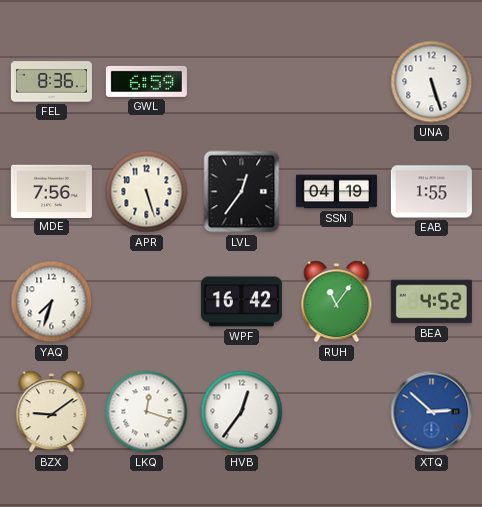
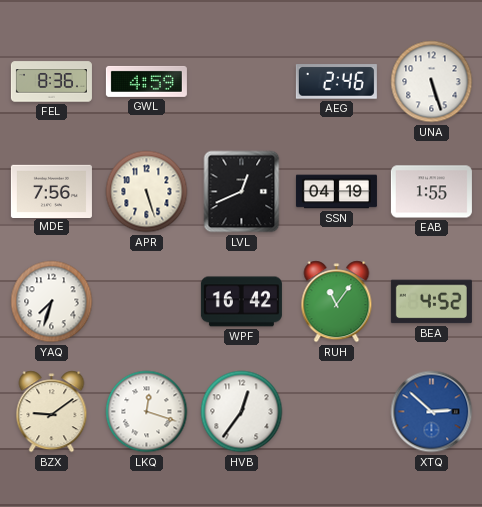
GWL: 6:59 -> 4:59
AEG: none -> 2:46
LVL: 12:36 -> 12:41
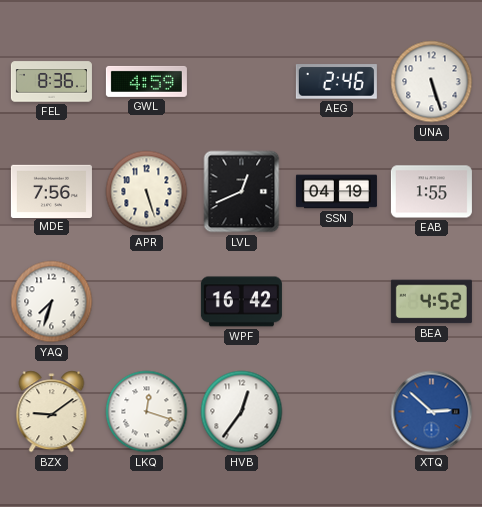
RUH: 11:06 -> none
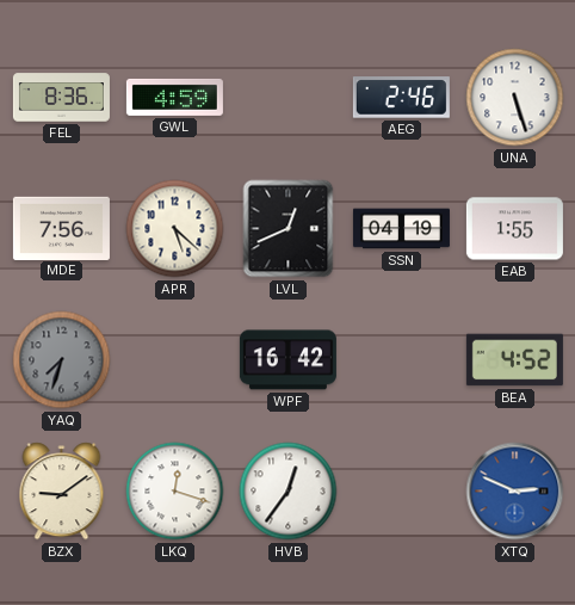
APR: 5:27 -> 5:22
YAQ dial: white -> grey
XTQ: 2:52 -> 2:49
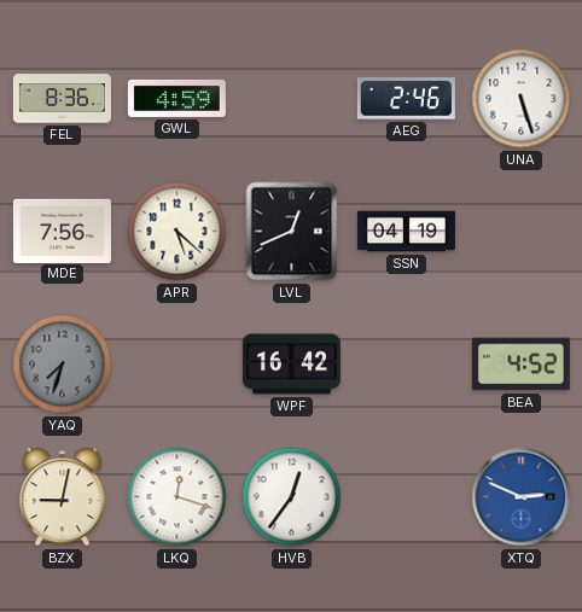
EAB: 1:55 -> none
BZX: 9:09 -> 9:02
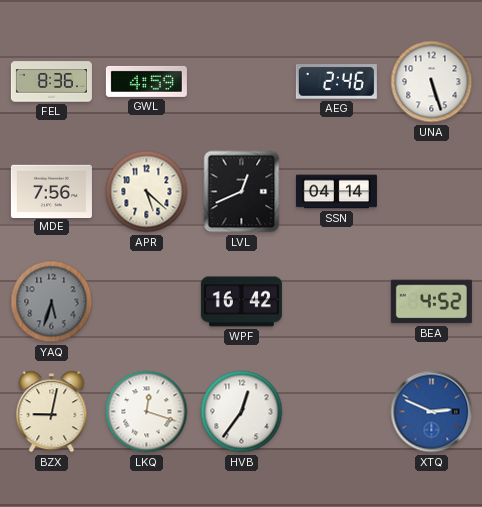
SSN: 04:19 -> 04:14
YAQ: 7:33 -> 5:33
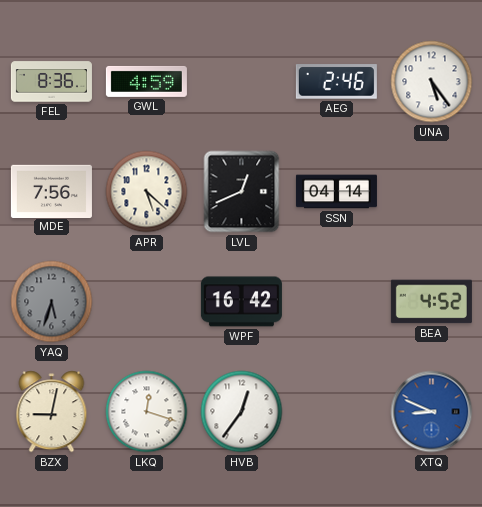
UNA: 5:27 -> 5:24
XTQ: 2:49 -> 8:49
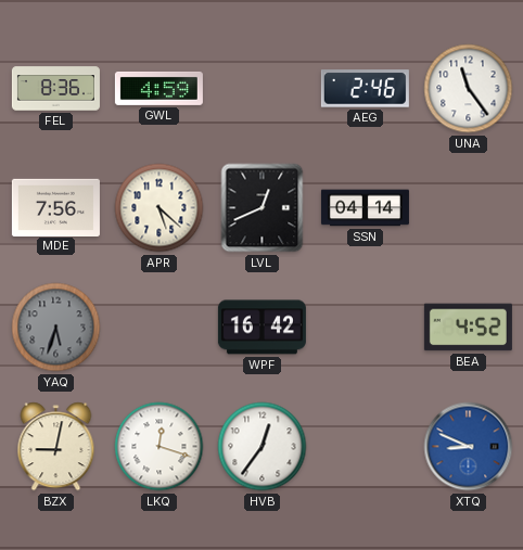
UNA: 5:24 -> 11:24
